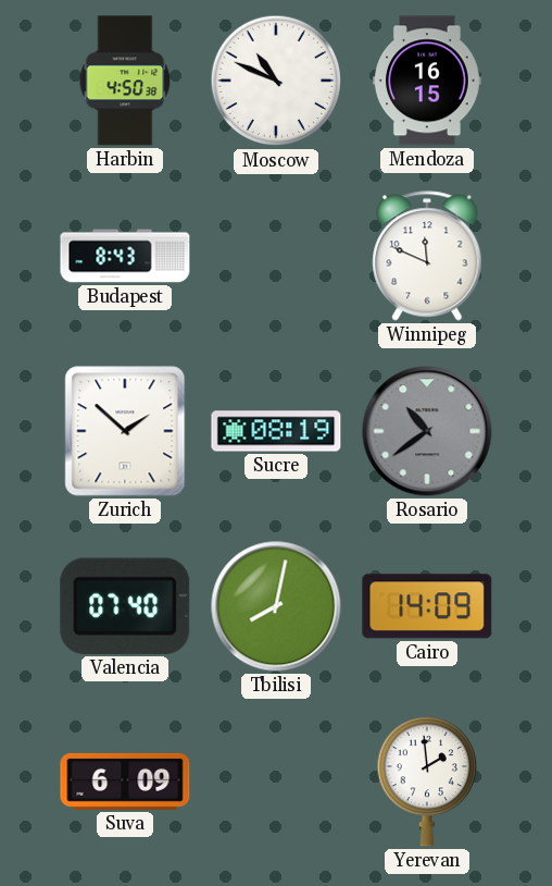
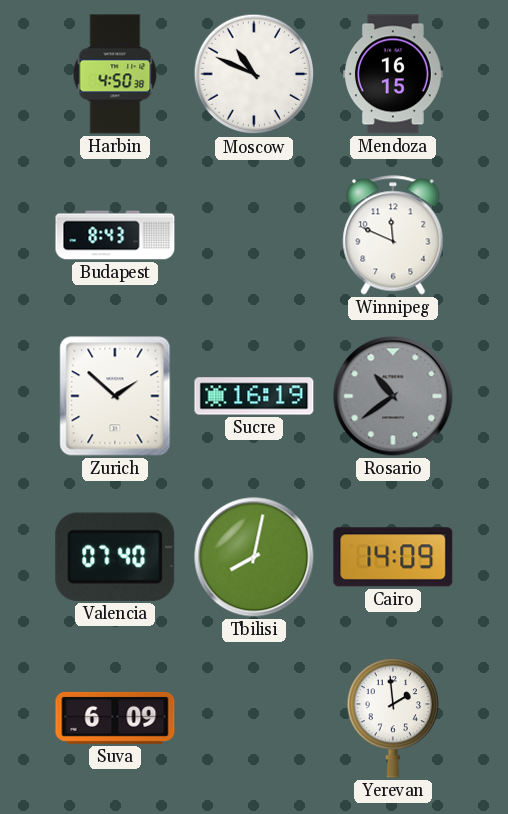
Sucre: 08:19 -> 16:19
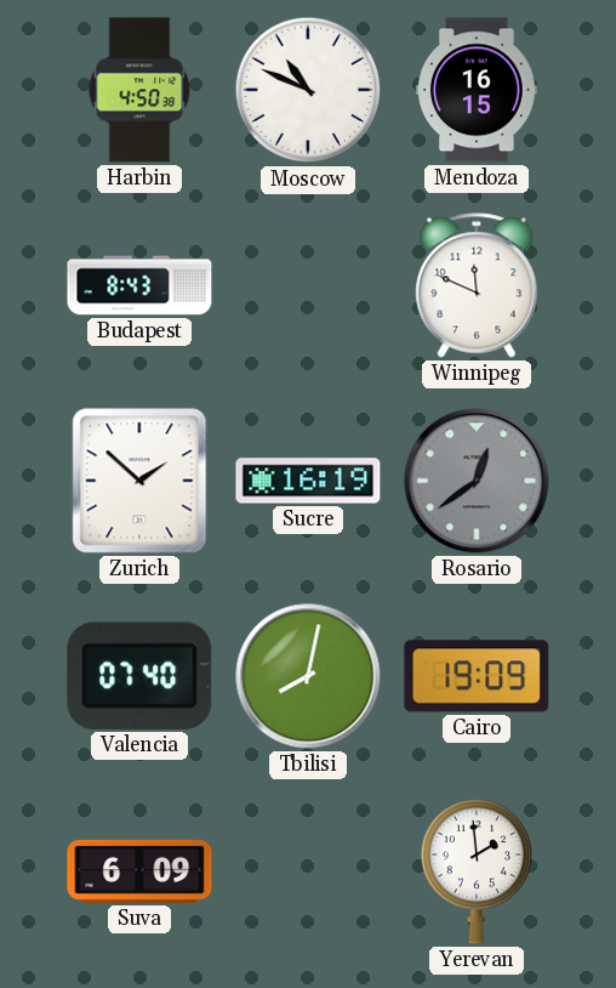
Rosario: 10:39 -> 12:39
Cairo: 14:09 -> 19:09
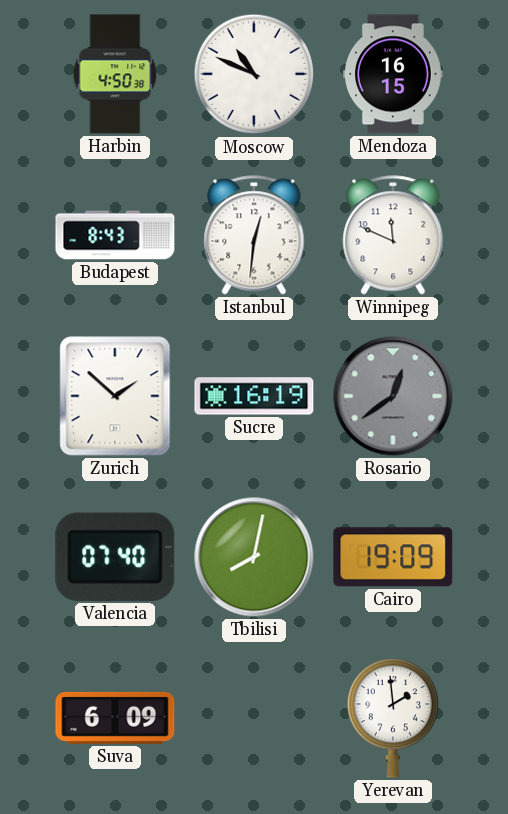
Istanbul: none -> 12:31
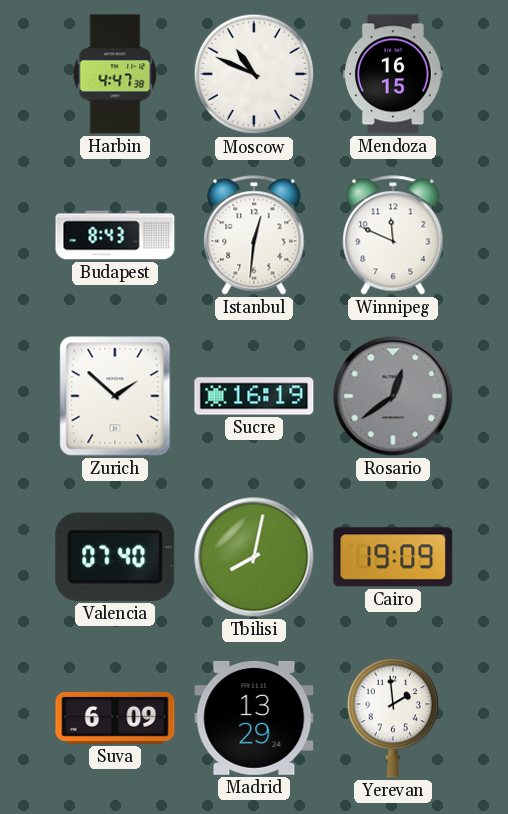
Harbin: 4:50 -> 4:47
Madrid: none -> 13:29
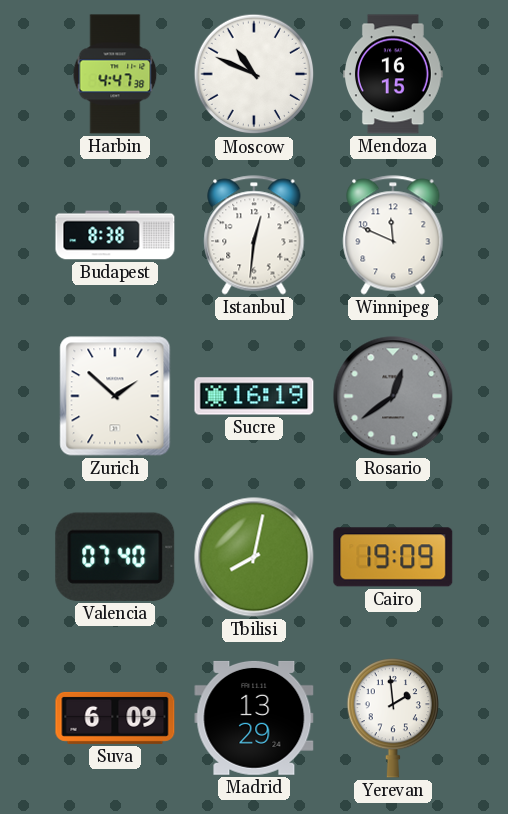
Budapest: 8:43 -> 8:38
